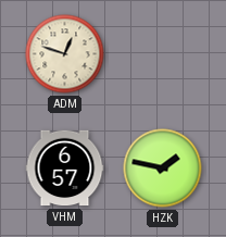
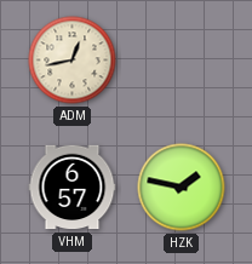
ADM: 12:48 -> 12:43
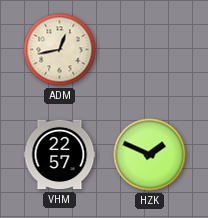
VHM: 6:57 -> 22:57
HZK: 1:47 -> 1:49
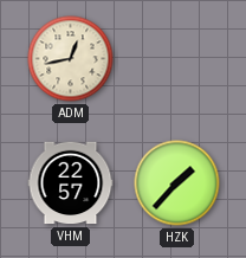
HZK: 1:49 -> 1:37
